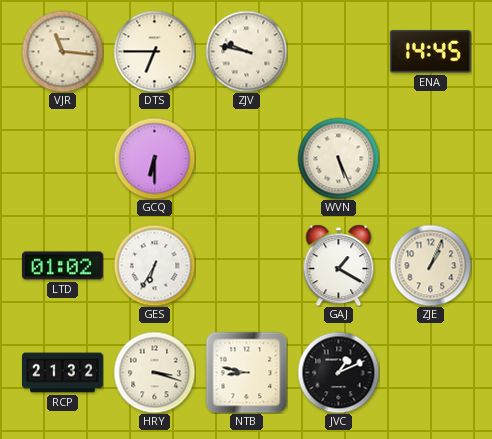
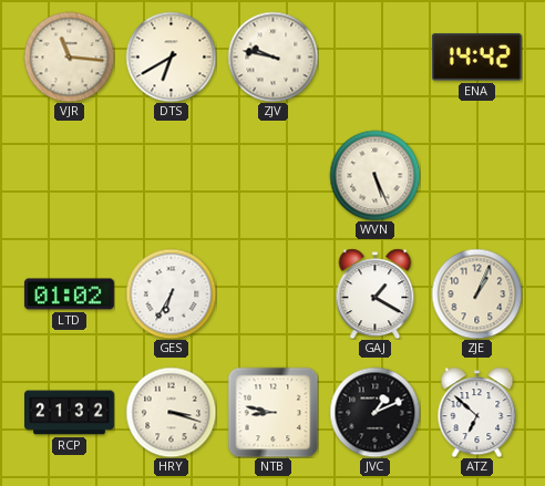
DTS: 6:45 -> 6:40
ENA: 14:45 -> 14:42
GCQ: 6:30 -> none
ATZ: none -> 6:52
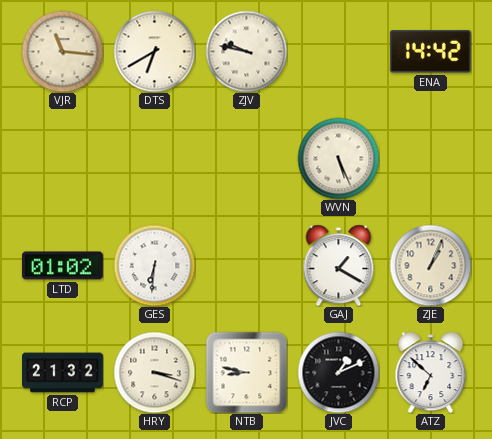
GES: 6:35 -> 6:31
